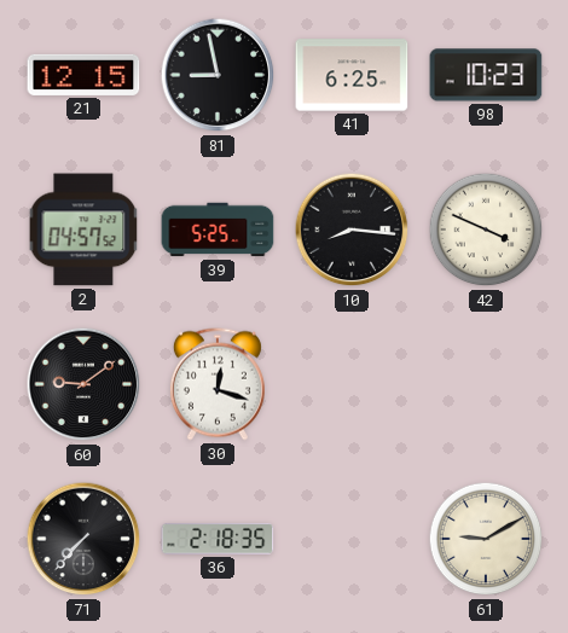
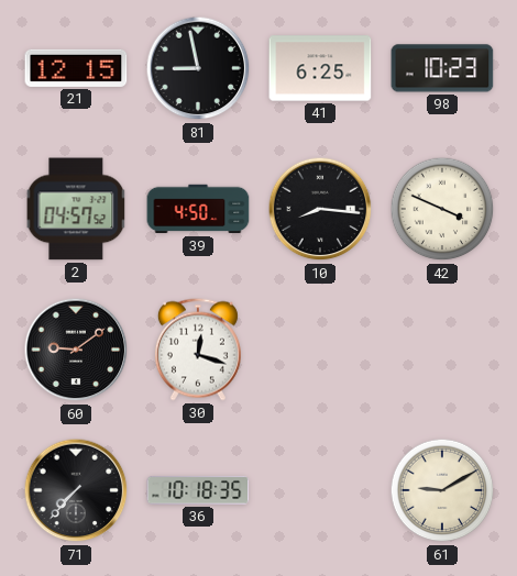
39: 5:25 -> 4:50
36: 2:18 -> 10:18
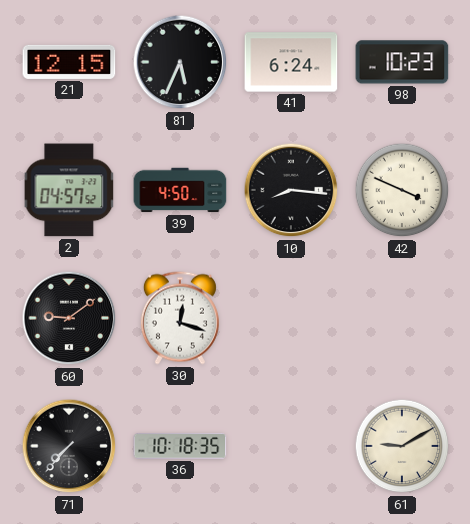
81: 8:58 -> 5:34
41: 6:25 -> 6:24
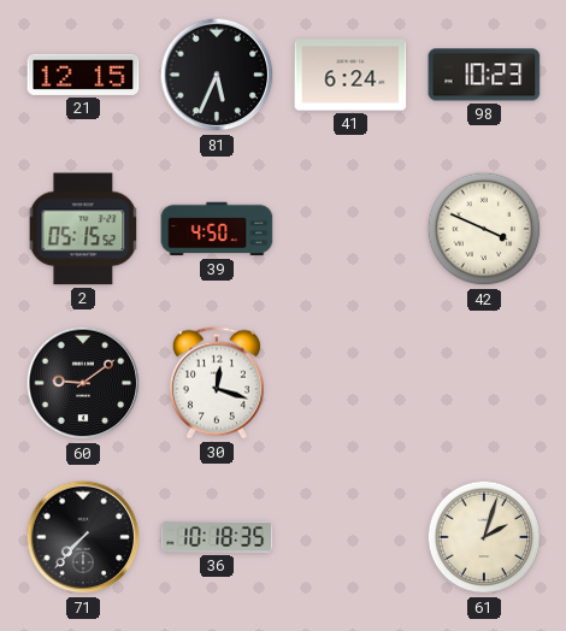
2: 04:57 -> 05:15
10: 8:16 -> none
61: 9:10 -> 2:03
